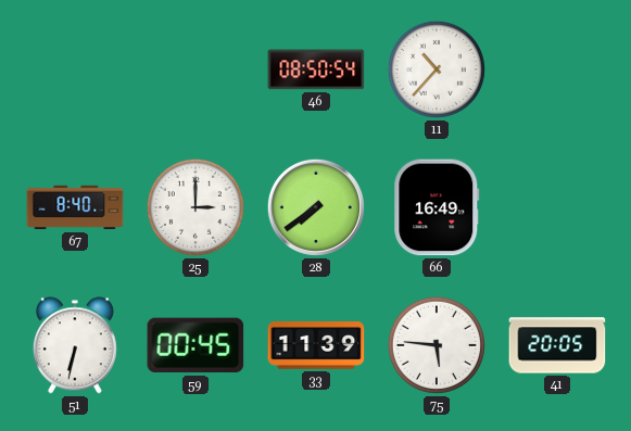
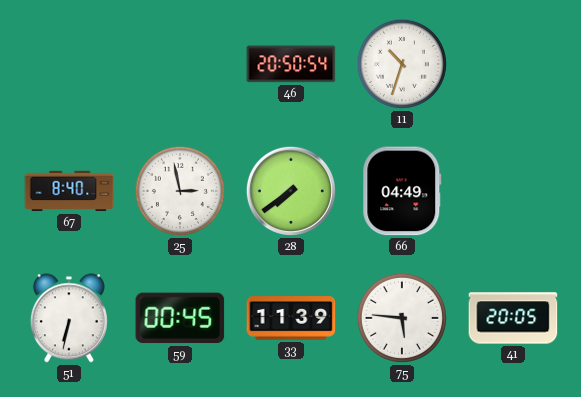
46: 08:50 -> 20:50
11: 10:37 -> 10:33
25: 3:00 -> 2:58
66: 16:49 -> 04:49
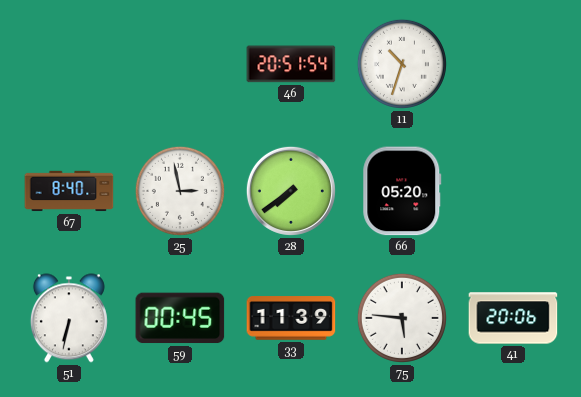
46: 20:50 -> 20:51
66: 04:49 -> 05:20
41: 20:05 -> 20:06
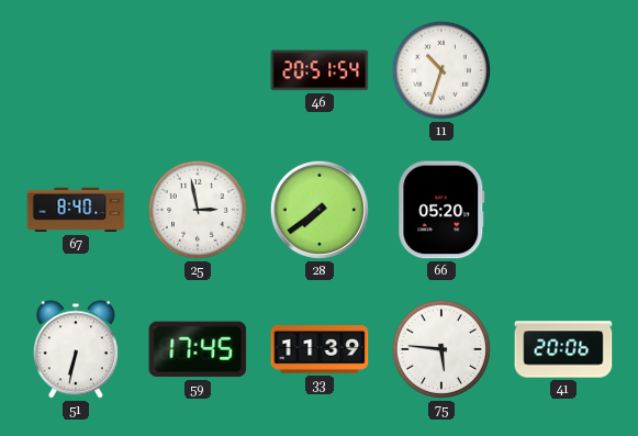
59: 00:45 -> 17:45
